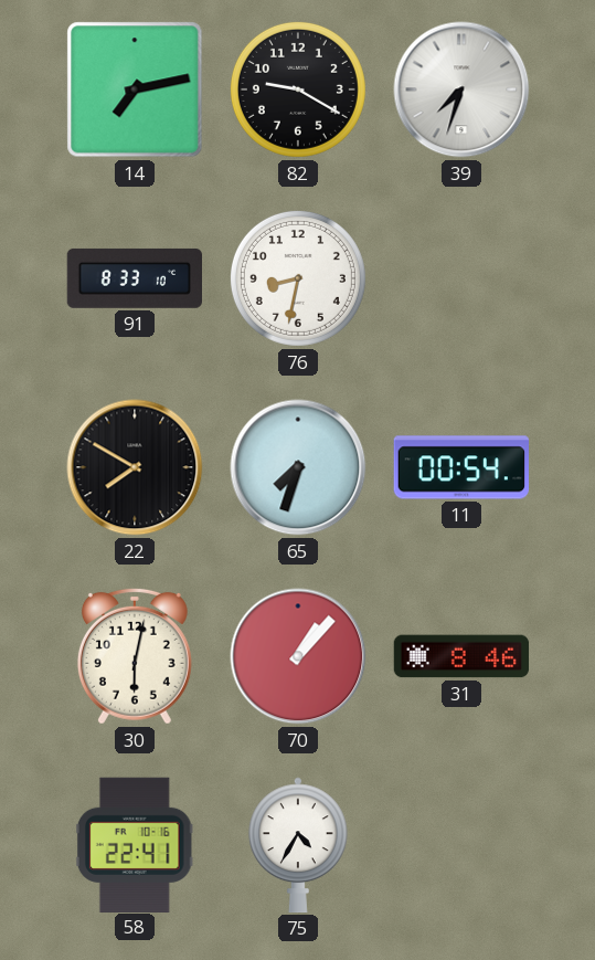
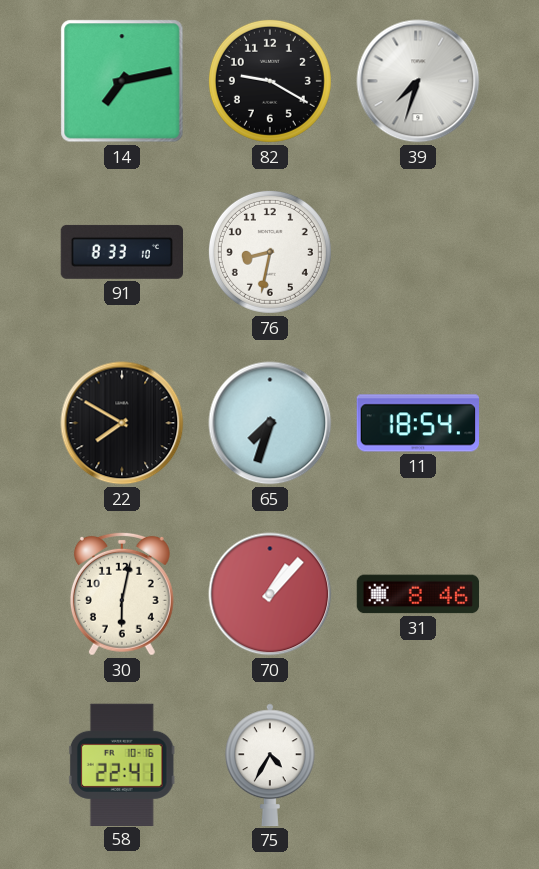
11: 00:54 -> 18:54
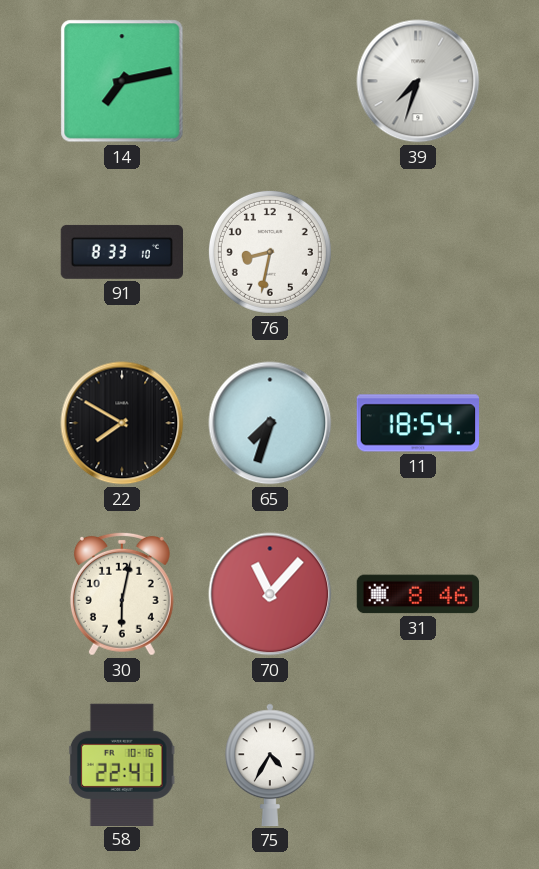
82: 9:20 -> none
70: 1:07 -> 11:07
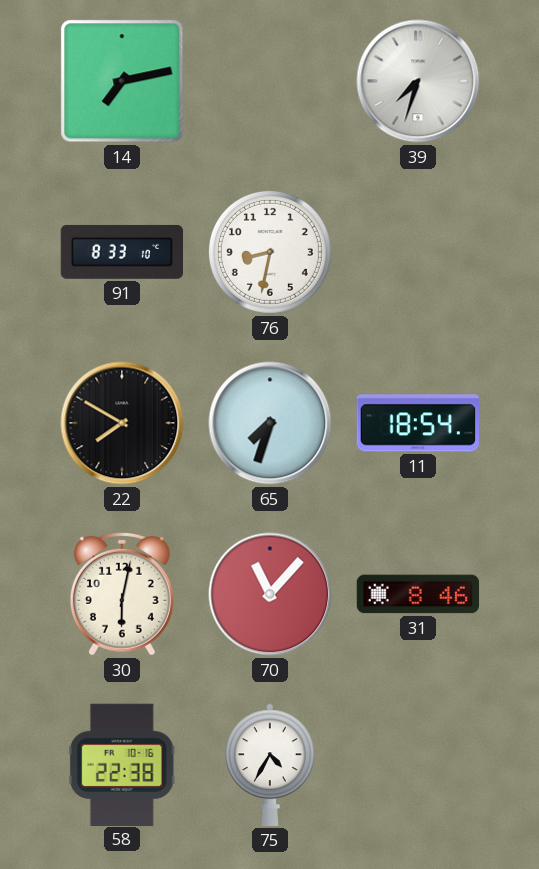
58: 22:41 -> 22:38
